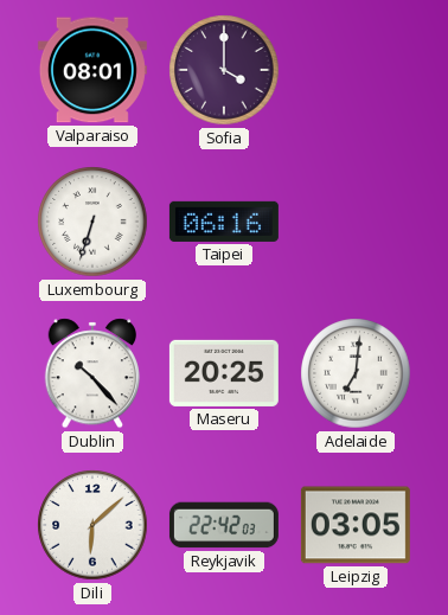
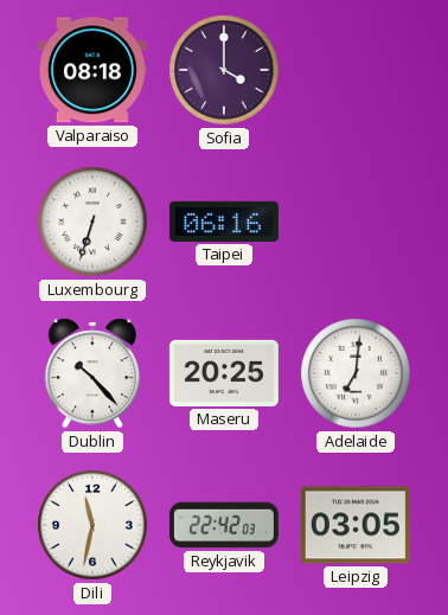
Valparaiso: 08:01 -> 08:18
Dili: 6:08 -> 11:32
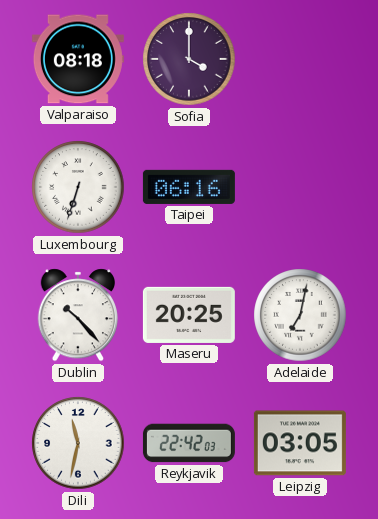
Adelaide: 7:01 -> 7:02
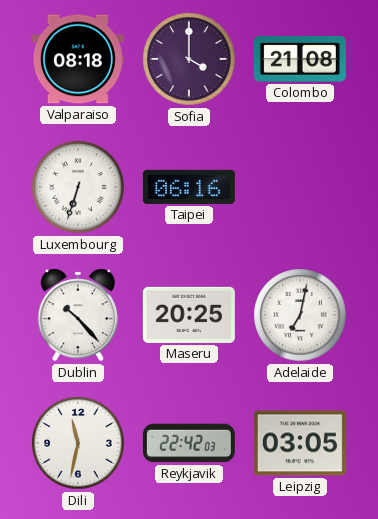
Colombo: none -> 21:08
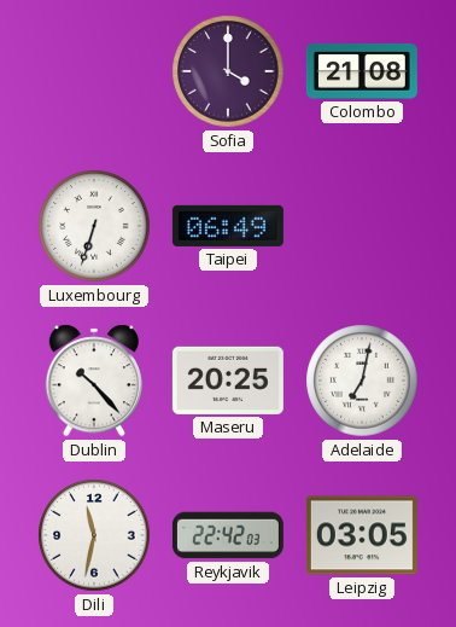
Valparaiso: 08:18 -> none
Taipei: 06:16 -> 06:49
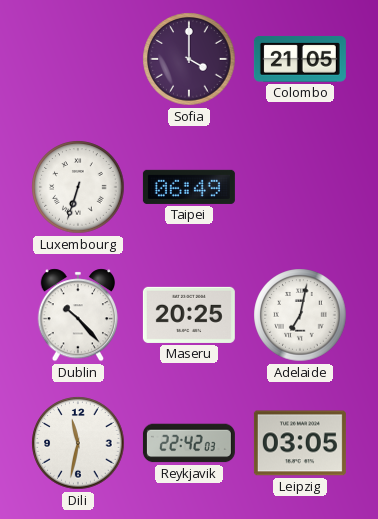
Colombo: 21:08 -> 21:05
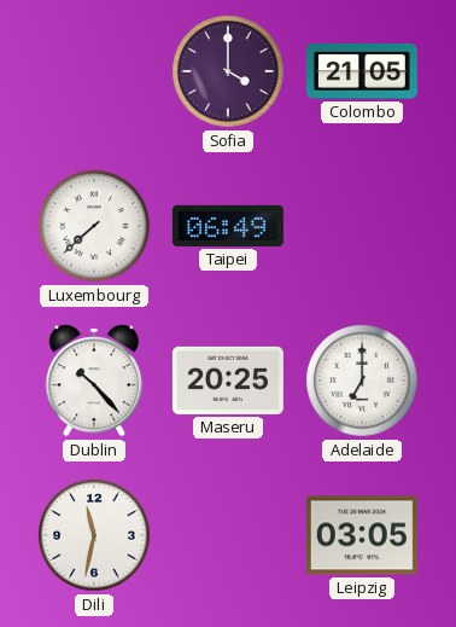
Luxembourg: 6:33 -> 7:38
Adelaide: 7:02 -> 7:00
Reykjavik: 22:42 -> none
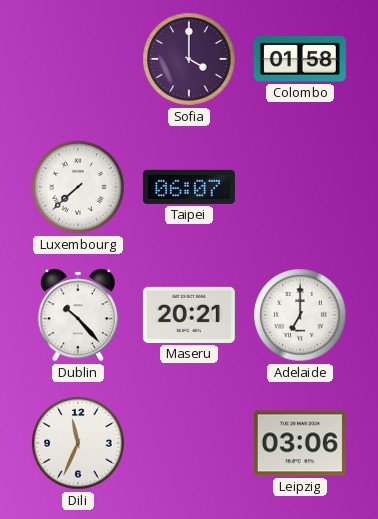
Colombo: 21:05 -> 01:58
Taipei: 06:49 -> 06:07
Maseru: 20:25 -> 20:21
Dili: 11:32 -> 11:34
Leipzig: 03:05 -> 03:06
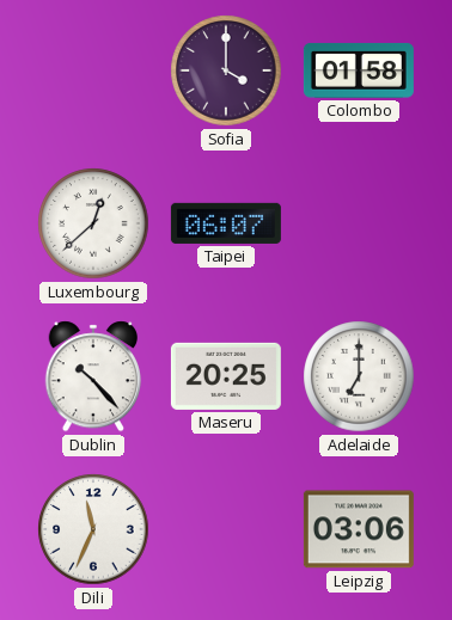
Luxembourg: 7:38 -> 12:38
Maseru: 20:21 -> 20:25
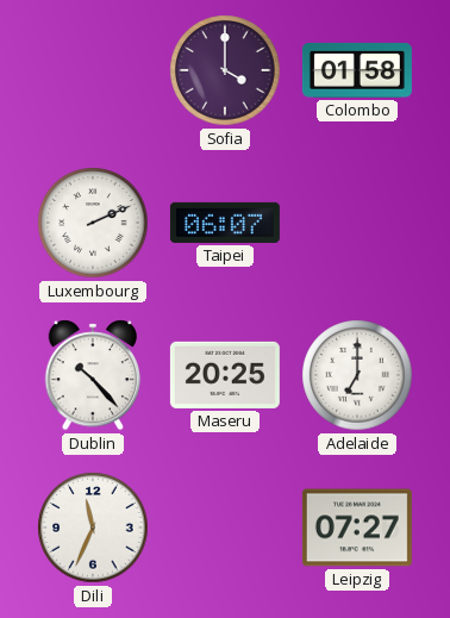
Luxembourg: 12:38 -> 2:11
Leipzig: 03:06 -> 07:27
